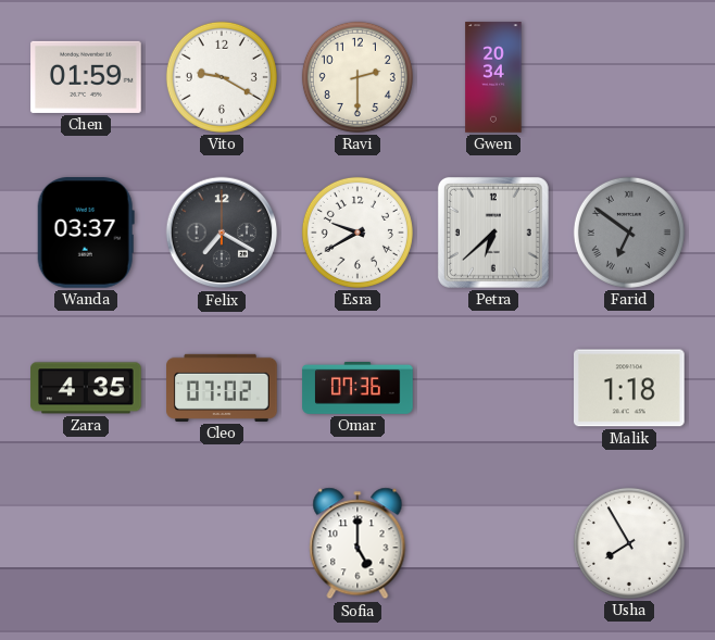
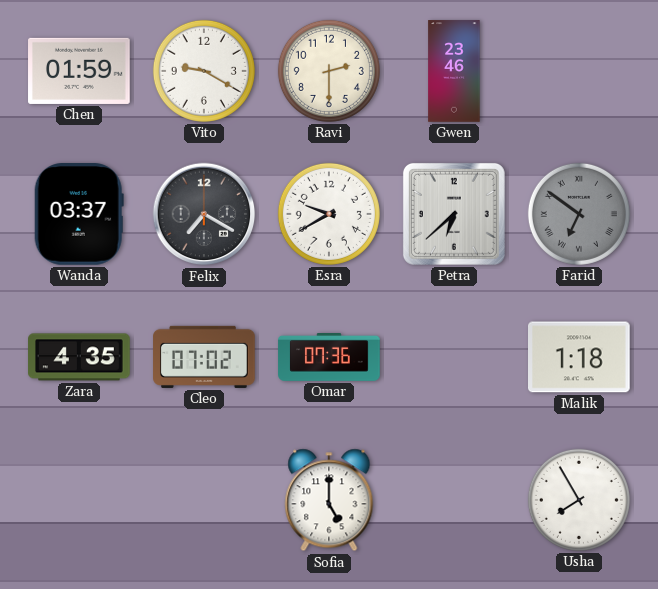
Gwen: 20:34 -> 23:46
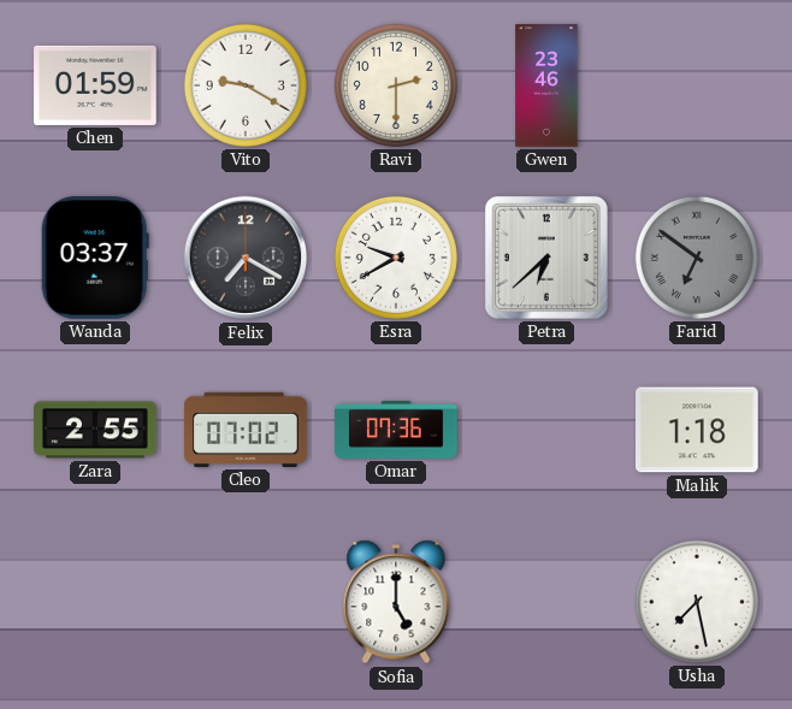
Zara: 4:35 -> 2:55
Usha: 7:55 -> 7:28
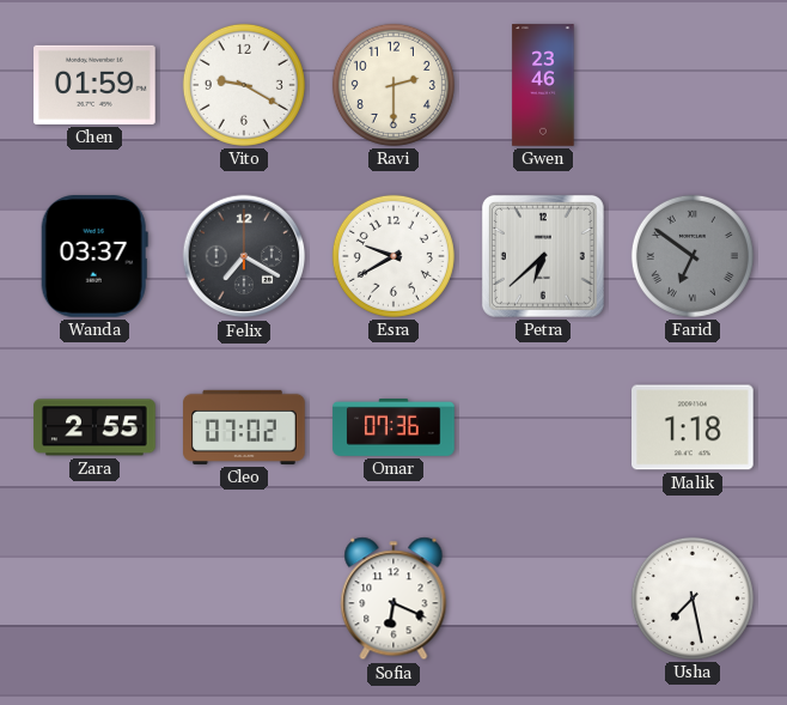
Sofia: 5:00 -> 6:19
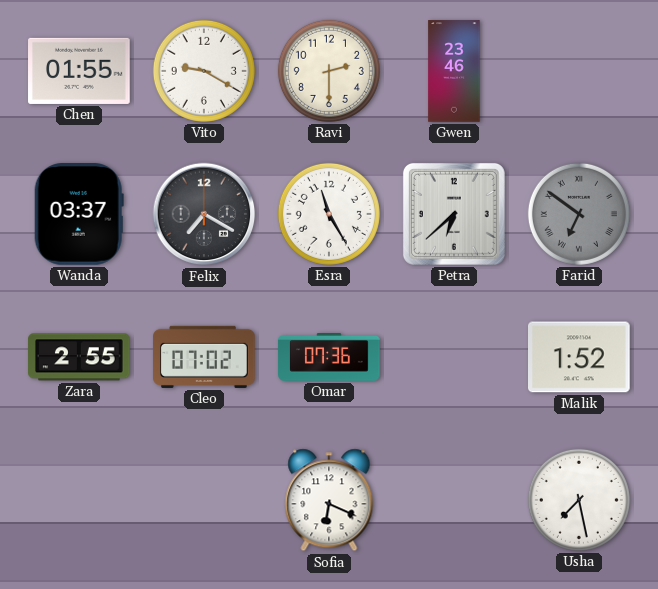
Chen: 01:59 -> 01:55
Esra: 9:40 -> 11:25
Malik: 1:18 -> 1:52
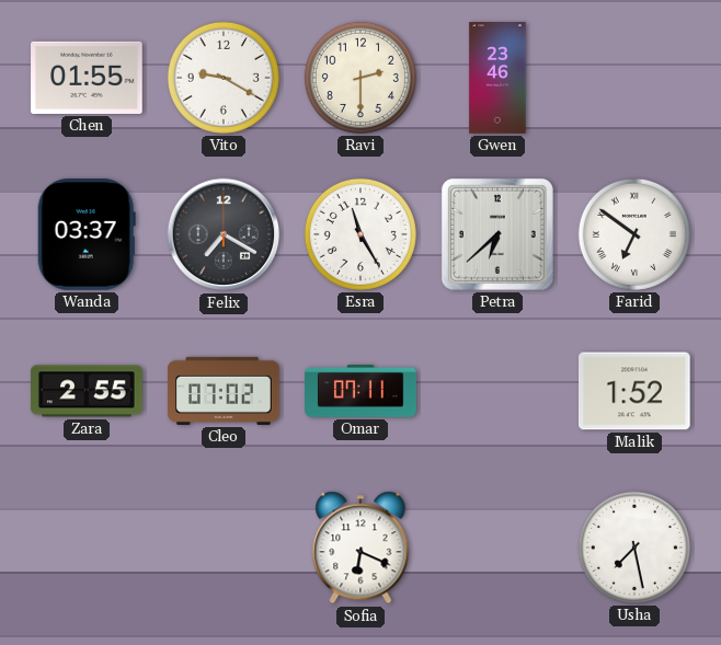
Farid dial: grey -> white
Omar: 07:36 -> 07:11
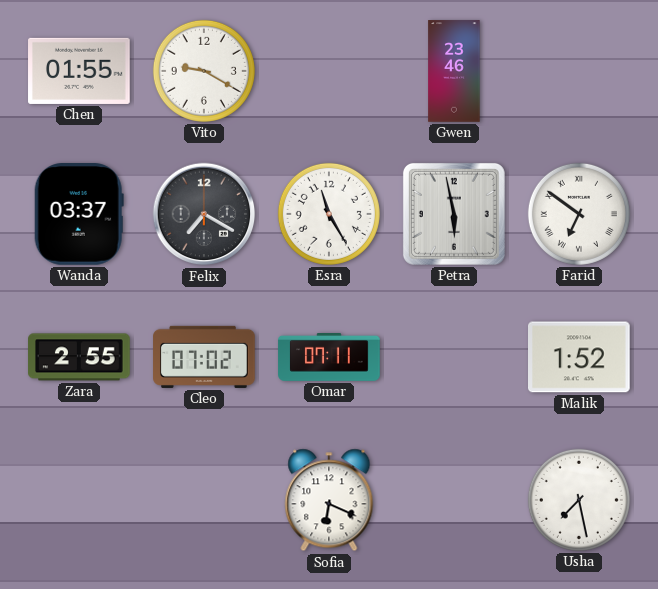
Ravi: 2:30 -> none
Petra: 6:38 -> 5:58
